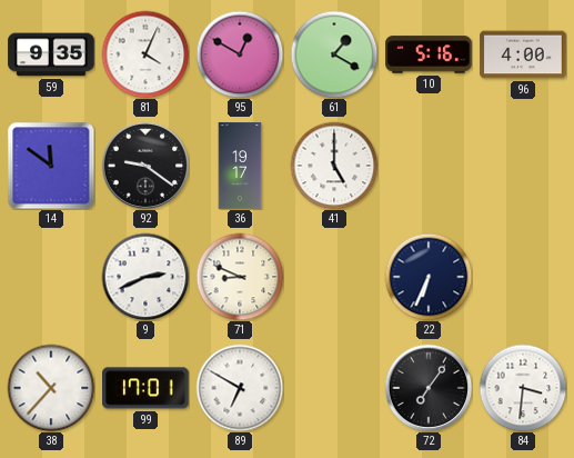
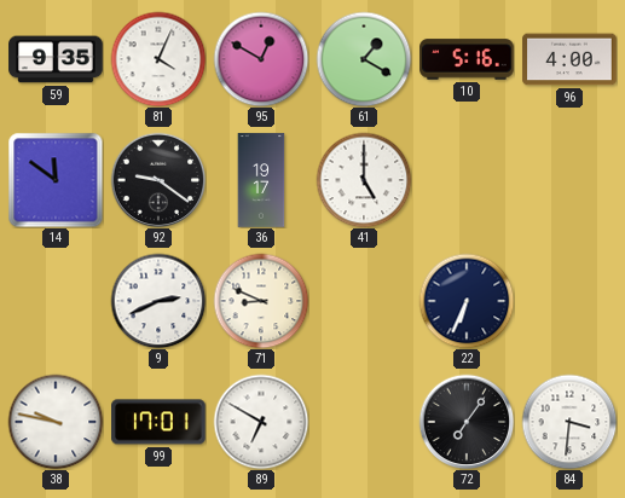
38: 10:37 -> 9:47
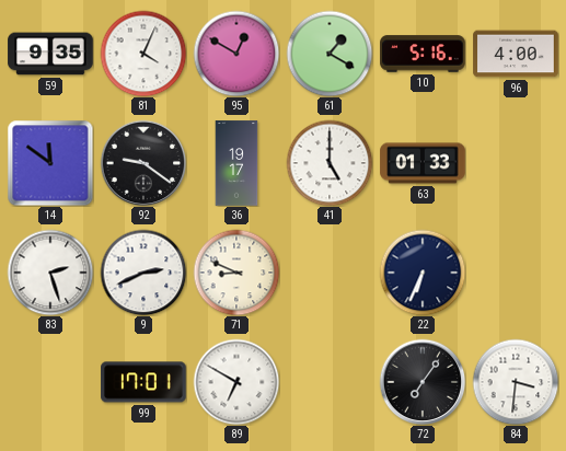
63: none -> 01:33
83: none -> 2:27
38: 9:47 -> none
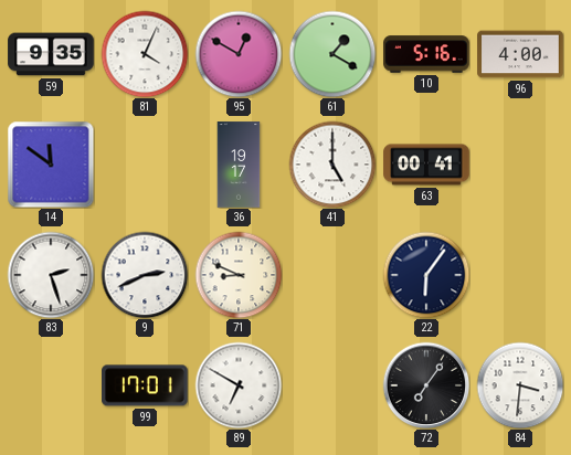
92: 9:21 -> none
63: 01:33 -> 00:41
22: 6:34 -> 6:06
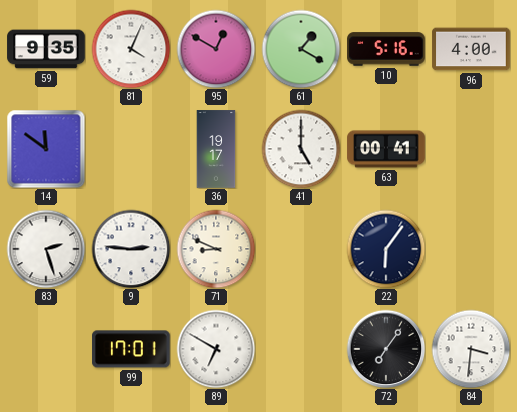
9: 2:41 -> 2:46
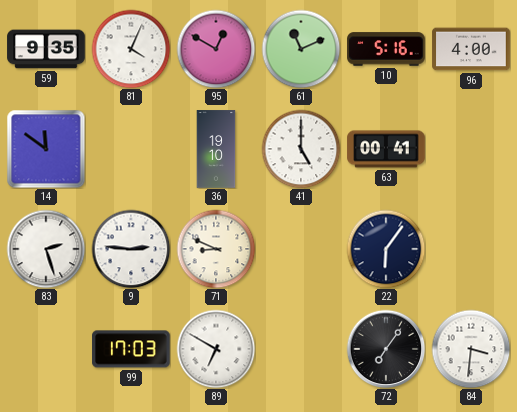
61: 1:20 -> 11:11
36: 19:17 -> 19:10
99: 17:01 -> 17:03
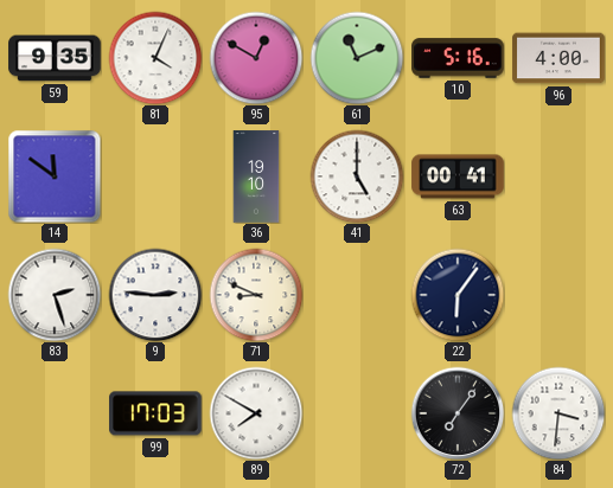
89: 6:50 -> 7:50
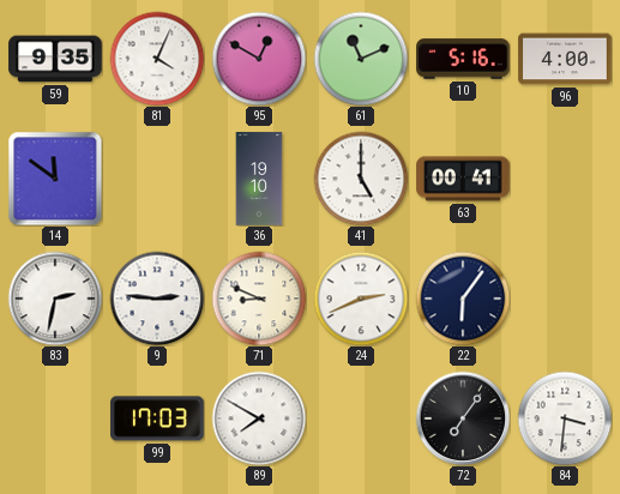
83: 2:27 -> 2:32
24: none -> 2:41
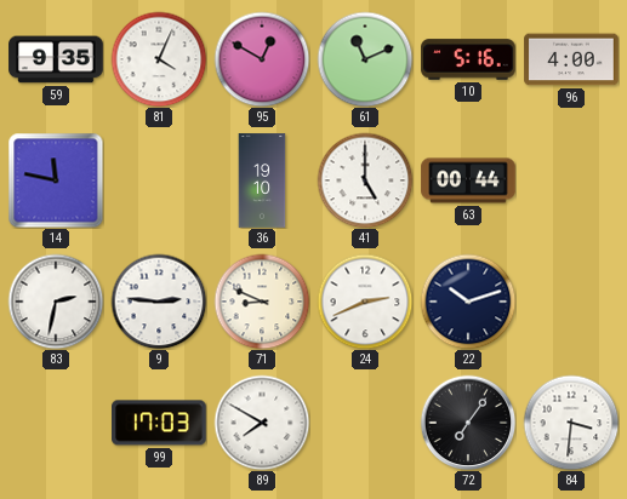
14: 11:51 -> 11:47
63: 00:41 -> 00:44
22: 6:06 -> 10:12
